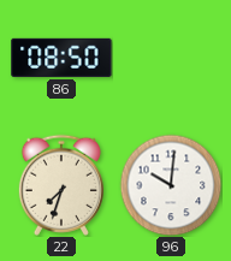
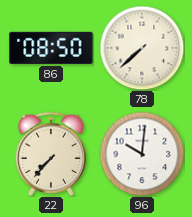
78: none -> 7:38
22: 7:33 -> 7:37
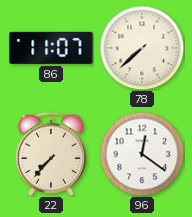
86: 08:50 -> 11:07
96: 10:01 -> 12:21
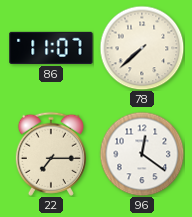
22: 7:37 -> 7:15
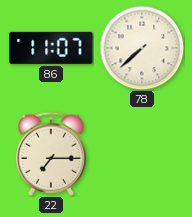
96: 12:21 -> none
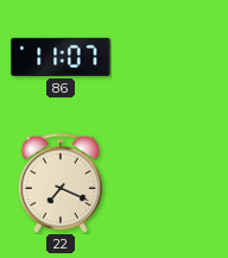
78: 7:38 -> none
22: 7:15 -> 7:19
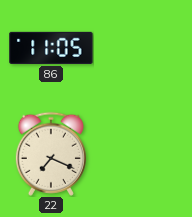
86: 11:07 -> 11:05
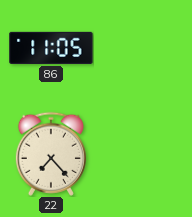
22: 7:19 -> 7:23
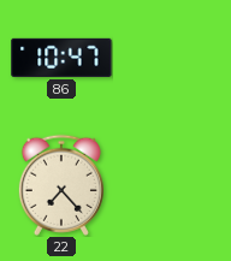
86: 11:05 -> 10:47
